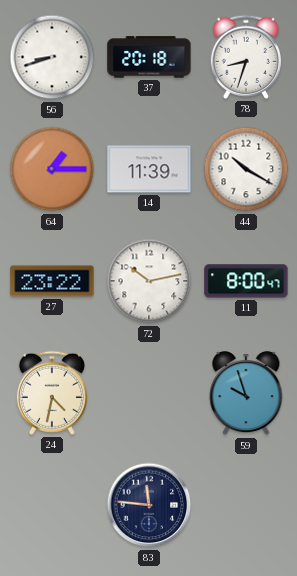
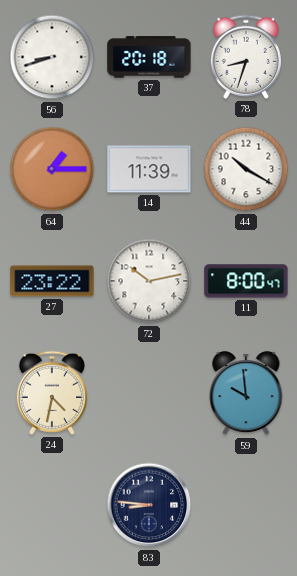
59: 9:57 -> 9:59
83: 11:46 -> 8:46
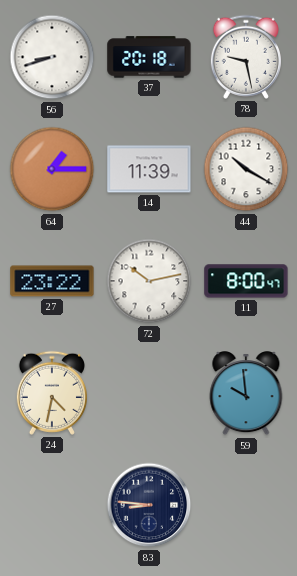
78: 8:33 -> 9:28
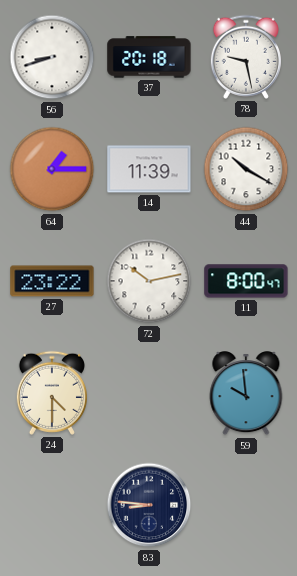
24: 4:32 -> 4:30
